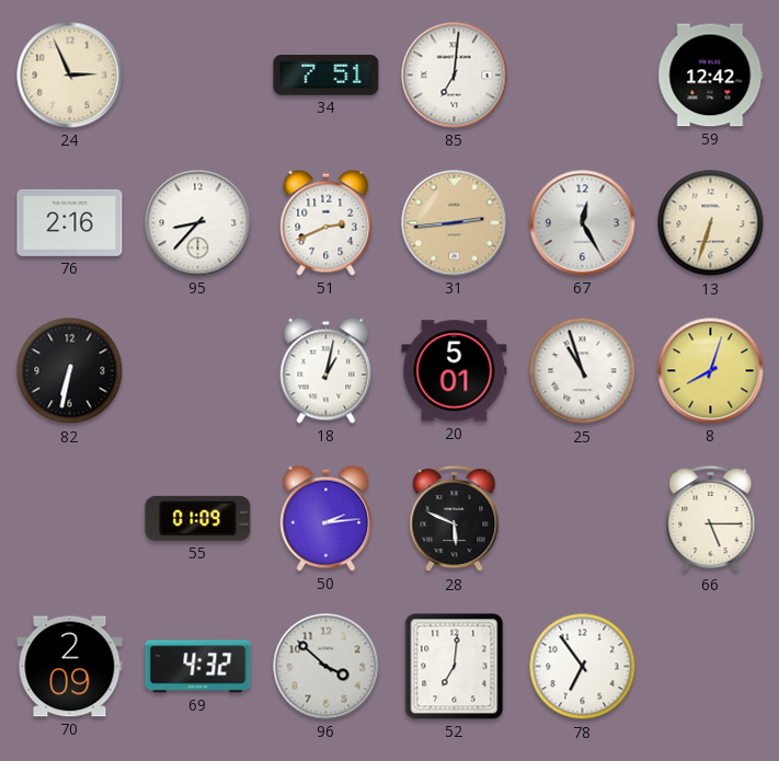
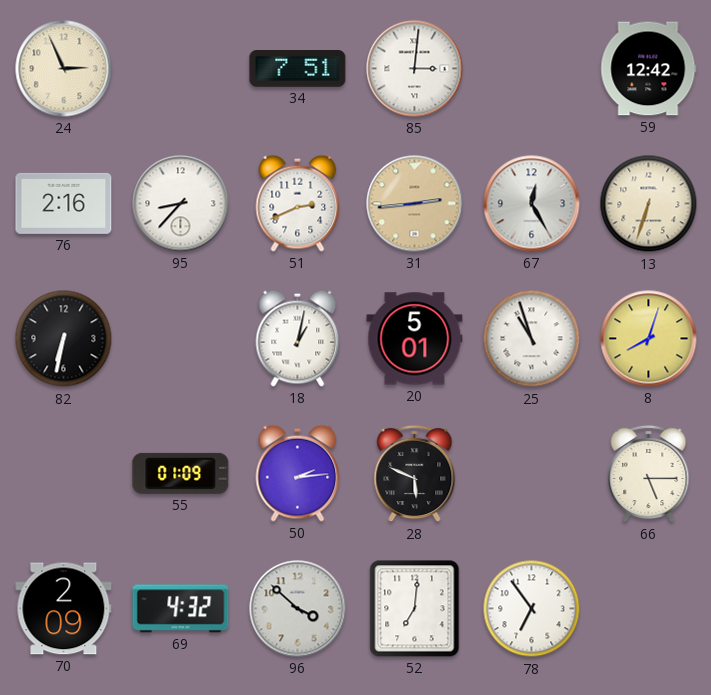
85: 7:01 -> 3:01
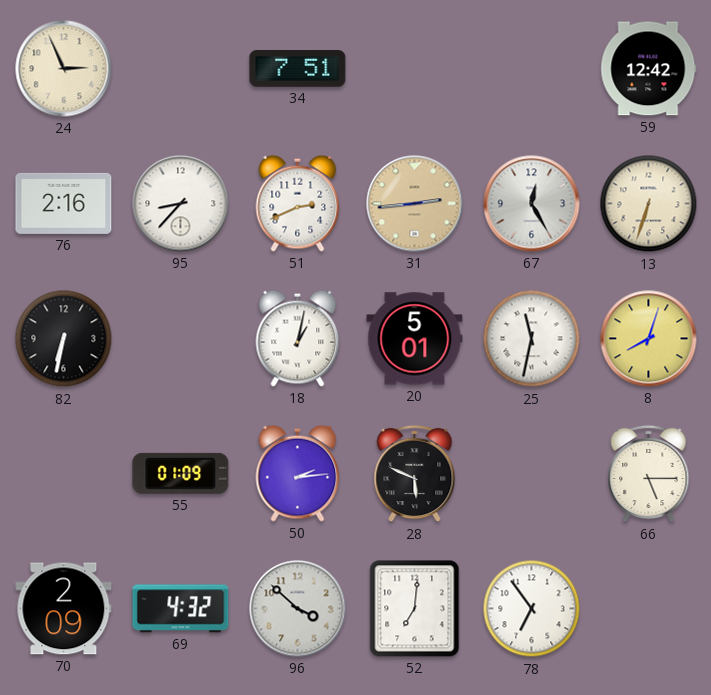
85: 3:01 -> none
25: 10:57 -> 11:32
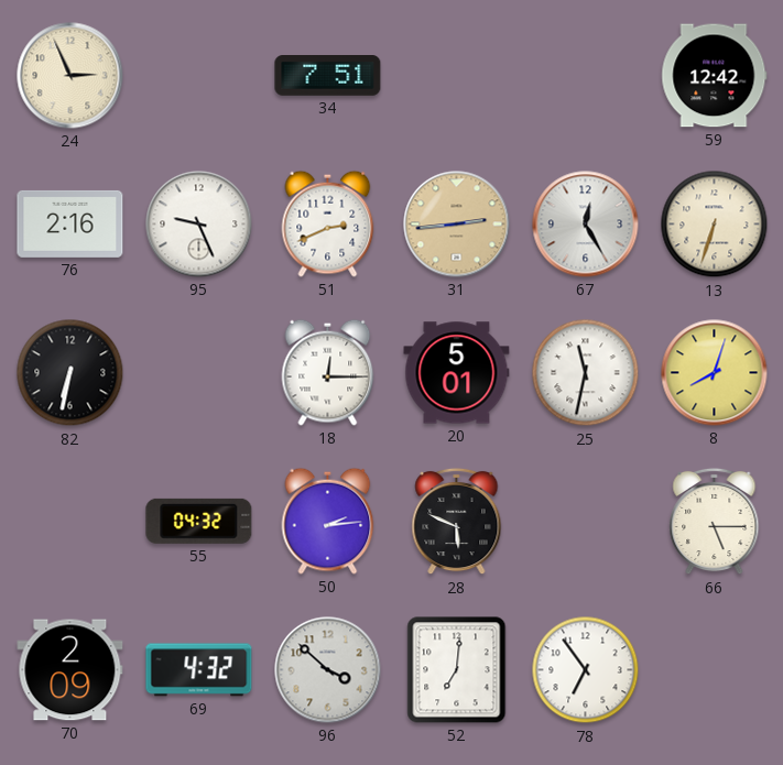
95: 8:37 -> 9:26
18: 1:02 -> 12:15
55: 01:09 -> 04:32
